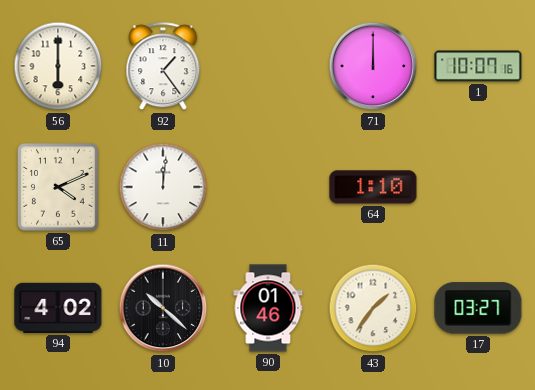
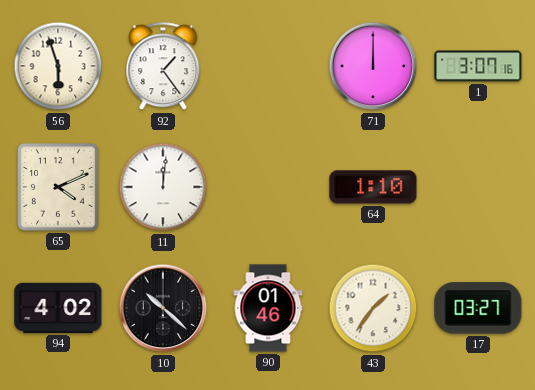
56: 6:00 -> 5:57
1: 10:07 -> 3:07
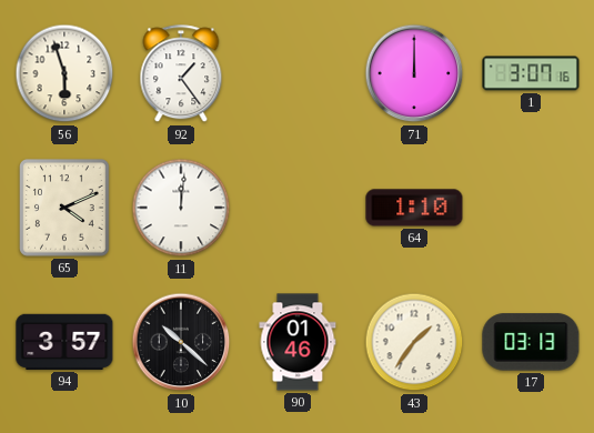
94: 4:02 -> 3:57
17: 03:27 -> 03:13
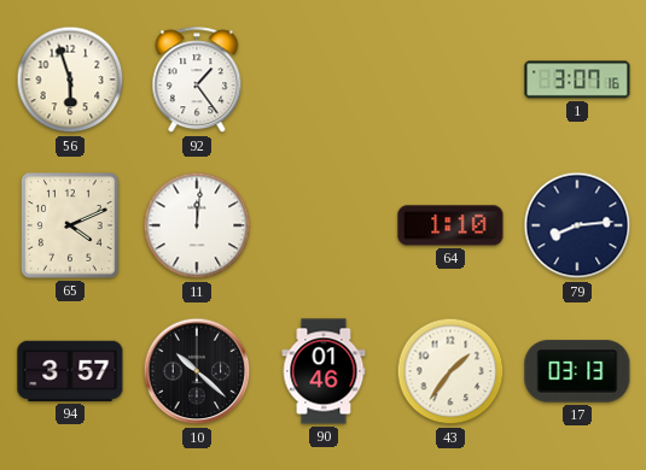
71: 12:00 -> none
79: none -> 8:14
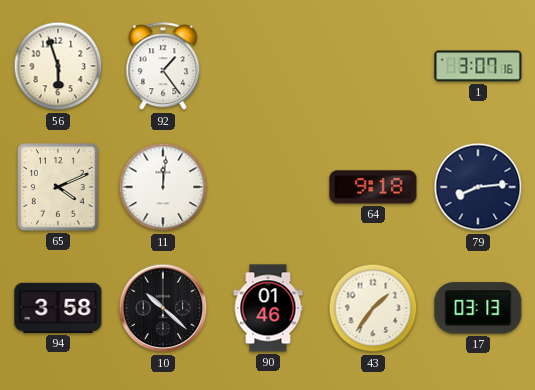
64: 1:10 -> 9:18
94: 3:57 -> 3:58
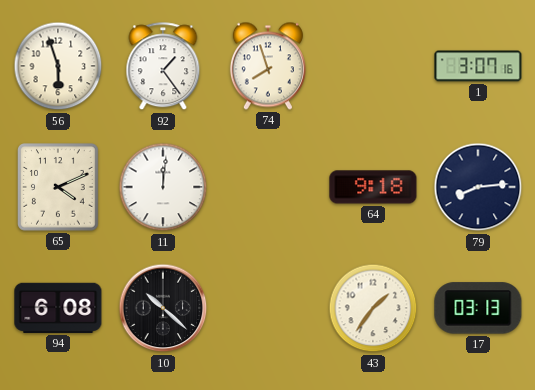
74: none -> 7:57
94: 3:58 -> 6:08
90: 01:46 -> none
